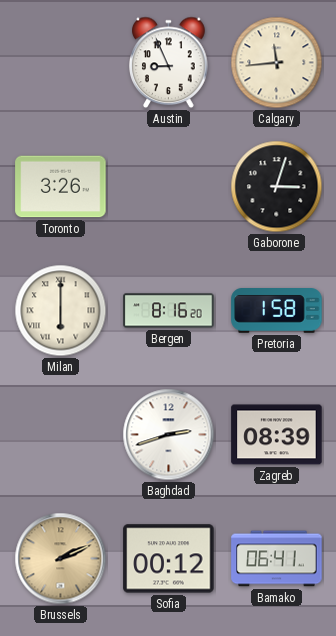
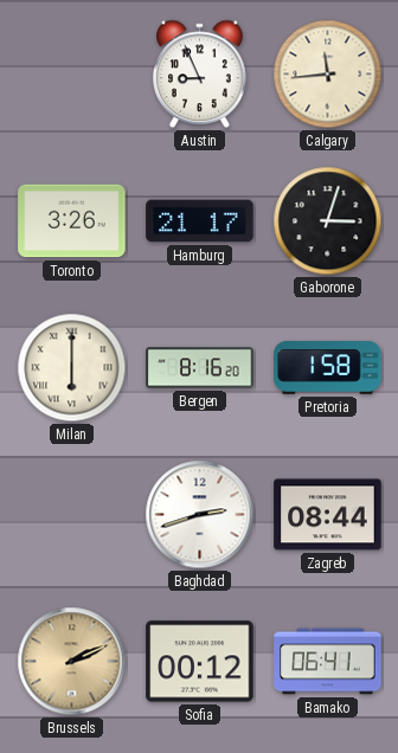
Hamburg: none -> 21:17
Zagreb: 08:39 -> 08:44
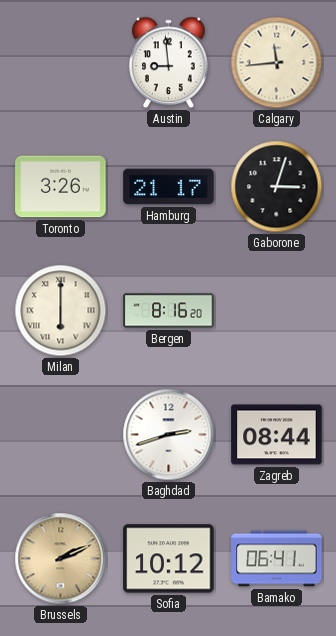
Austin: 8:56 -> 8:59
Pretoria: 1:58 -> none
Sofia: 00:12 -> 10:12
